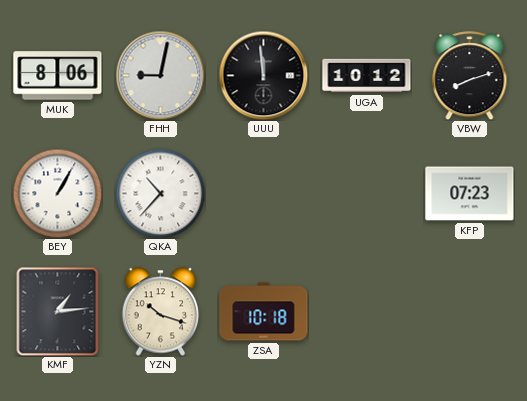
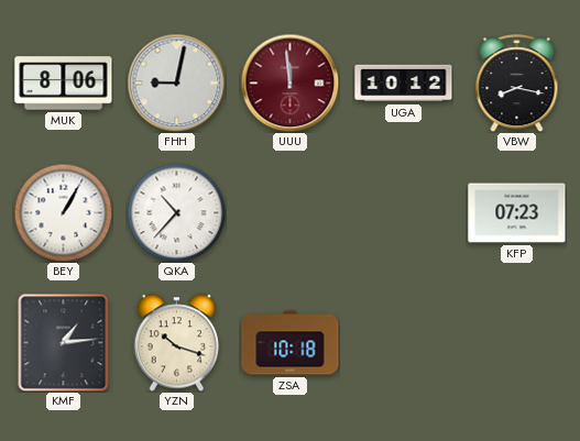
UUU dial: black -> burgundy
VBW: 8:12 -> 8:17
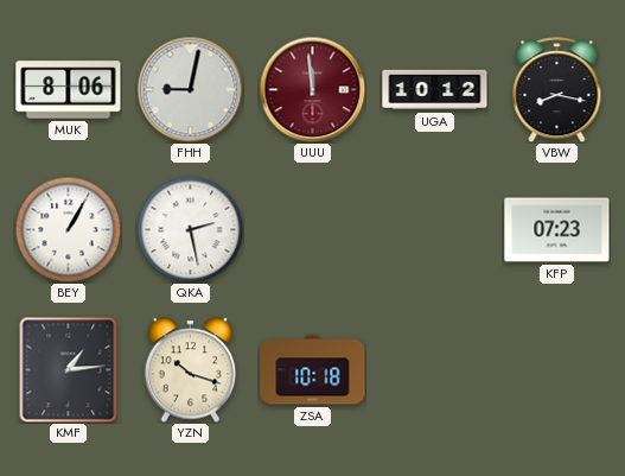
QKA: 10:37 -> 2:28
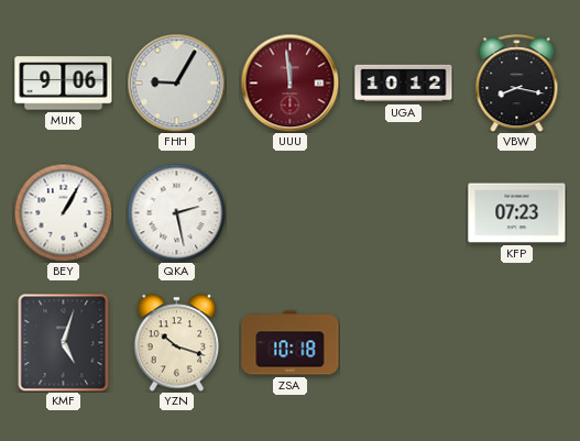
MUK: 8:06 -> 9:06
FHH: 9:02 -> 9:05
KMF: 1:14 -> 5:03
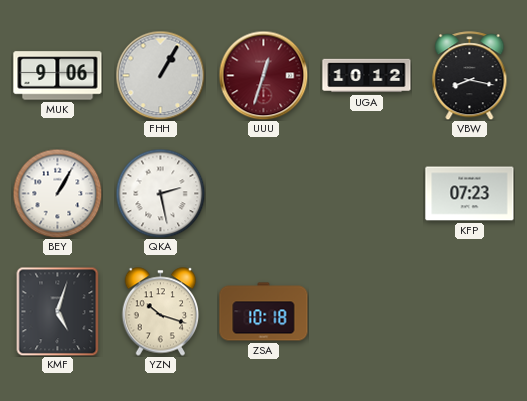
FHH: 9:05 -> 1:05
UUU: 11:59 -> 12:33
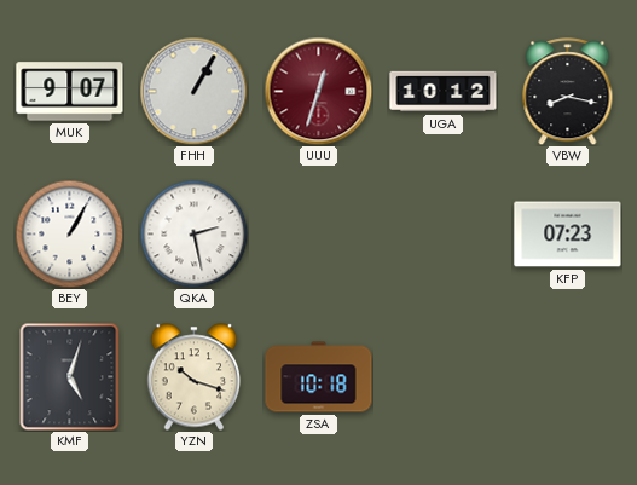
MUK: 9:06 -> 9:07
